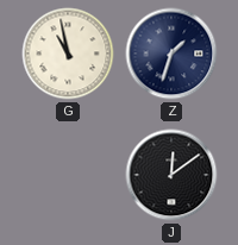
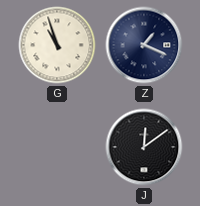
G: 10:58 -> 10:57
Z: 1:33 -> 1:19
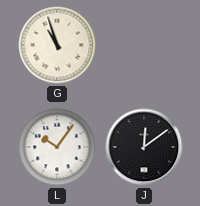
Z: 1:19 -> none
L: none -> 10:06
